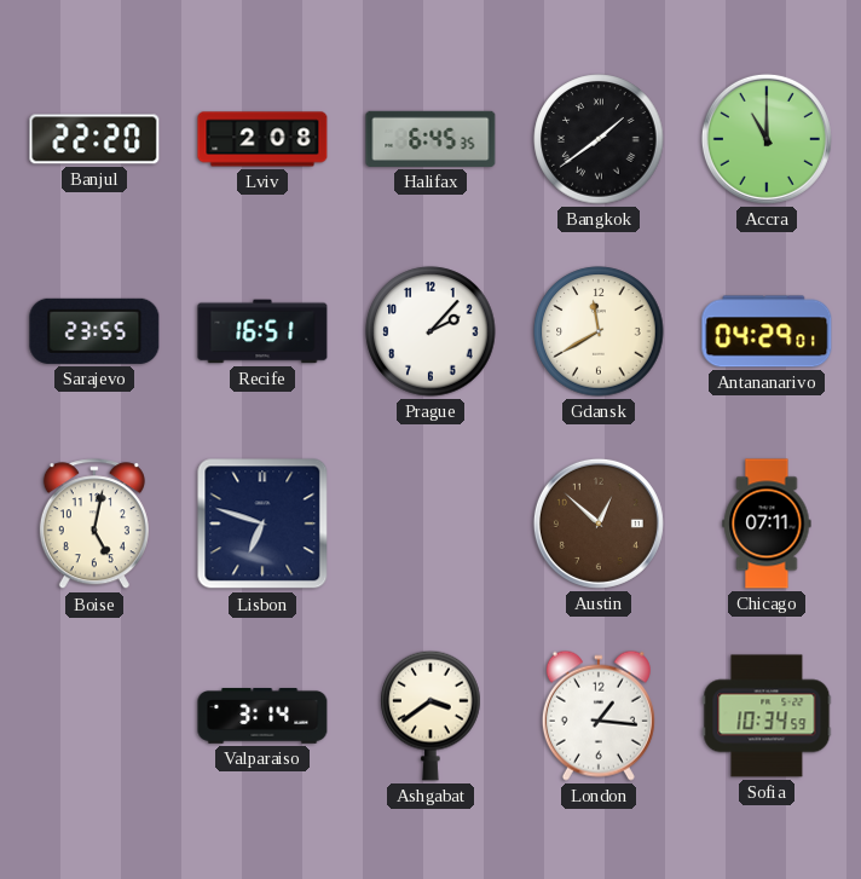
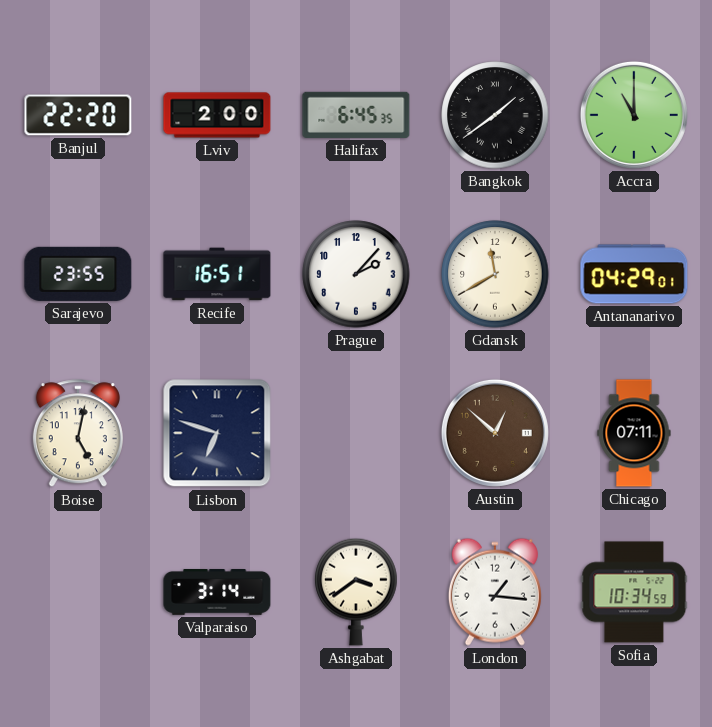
Lviv: 2:08 -> 2:00
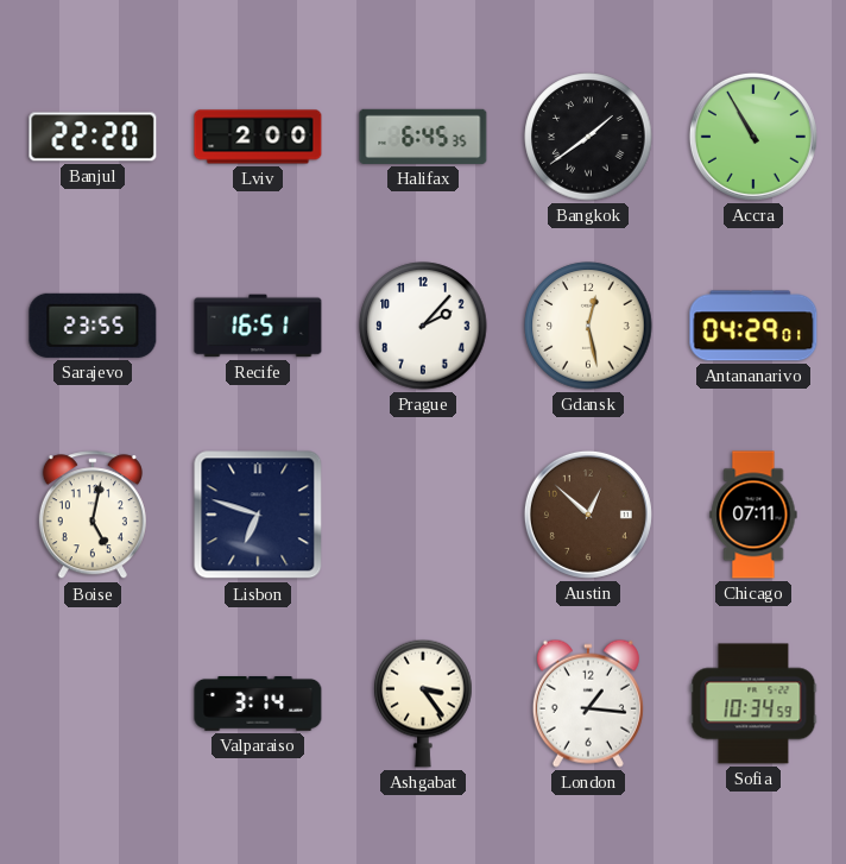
Accra: 11:00 -> 10:55
Gdansk: 11:40 -> 12:28
Ashgabat: 3:39 -> 3:24
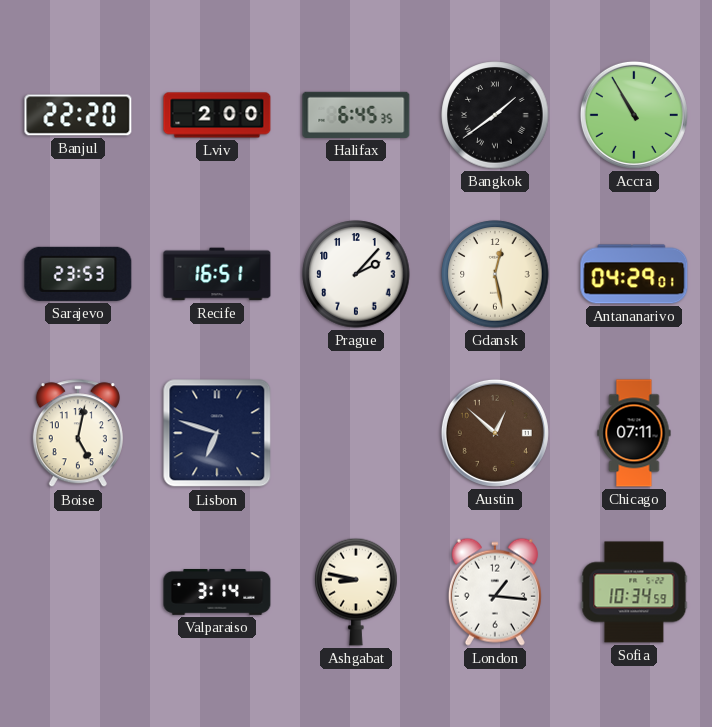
Sarajevo: 23:55 -> 23:53
Ashgabat: 3:24 -> 8:47
